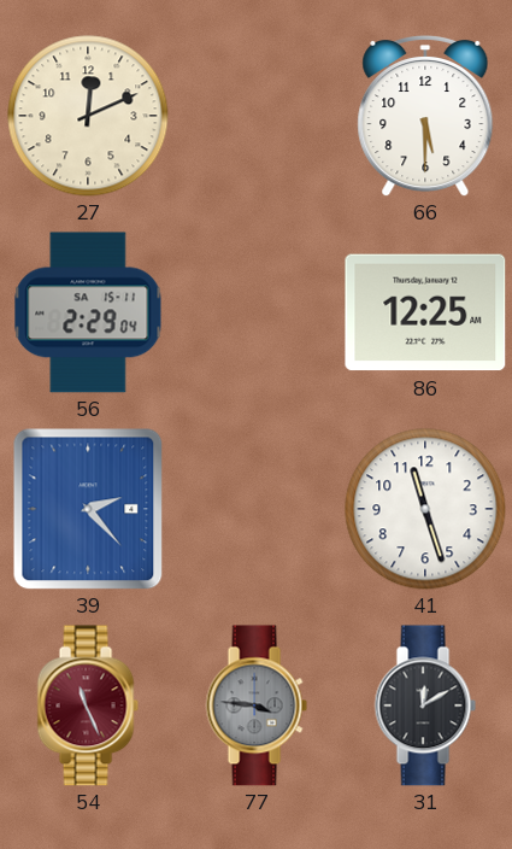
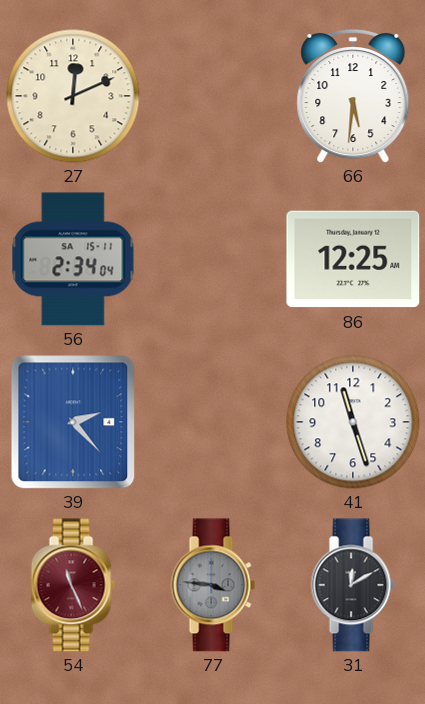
66: 5:30 -> 5:31
56: 2:29 -> 2:34
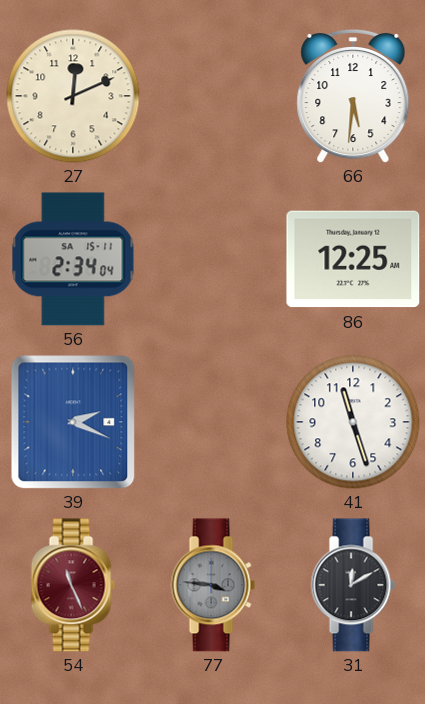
39: 2:23 -> 2:19
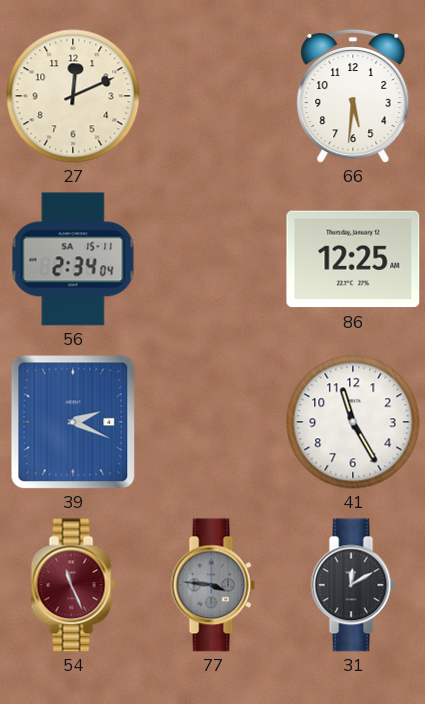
41: 11:27 -> 11:25
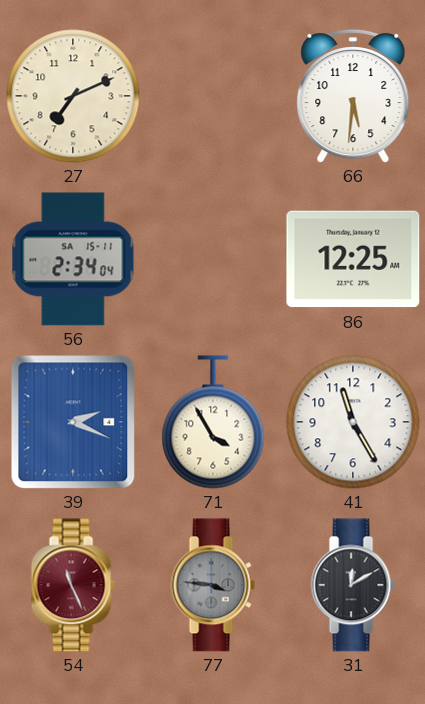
27: 12:11 -> 7:11
71: none -> 3:55
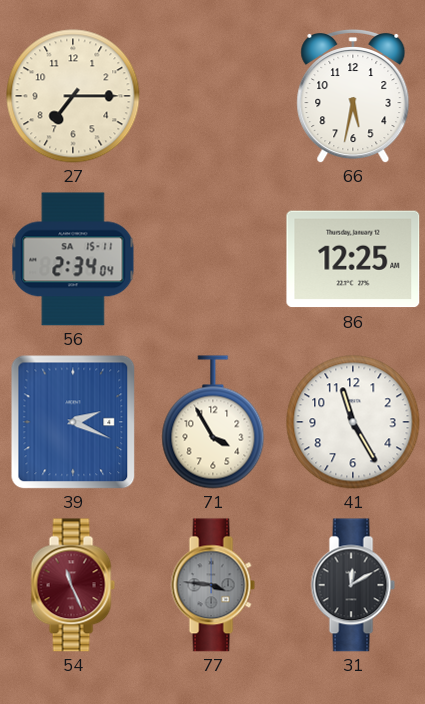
27: 7:11 -> 7:15
66: 5:31 -> 5:32
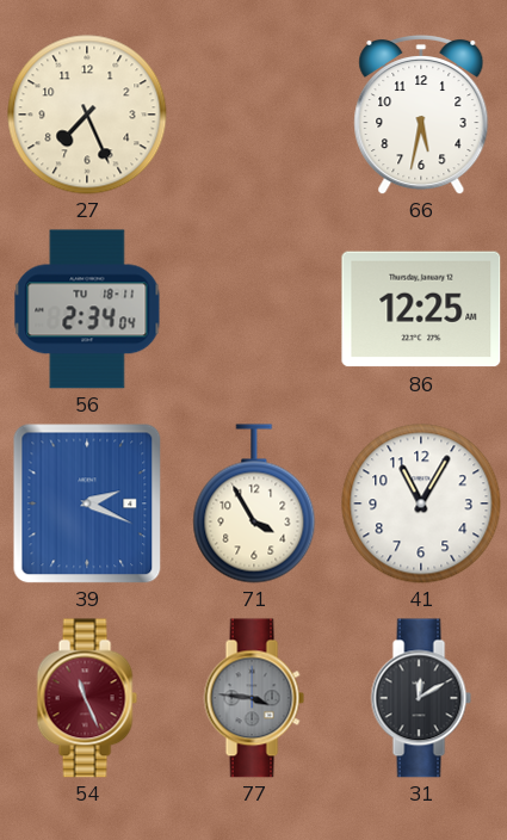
27: 7:15 -> 7:26
56 date: SA 15-11 -> TU 18-11
41: 11:25 -> 11:05
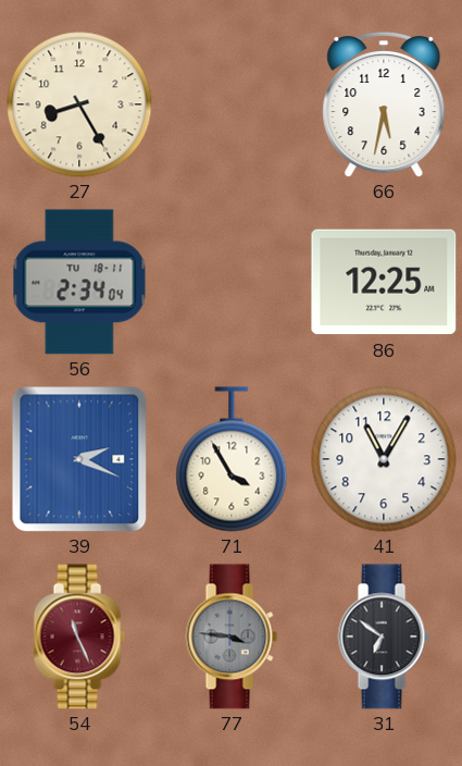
27: 7:26 -> 8:25
31: 12:10 -> 6:51
